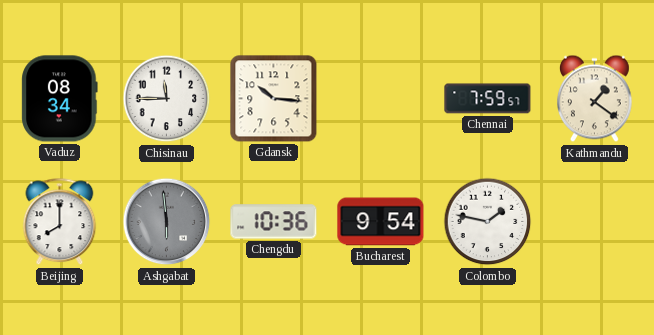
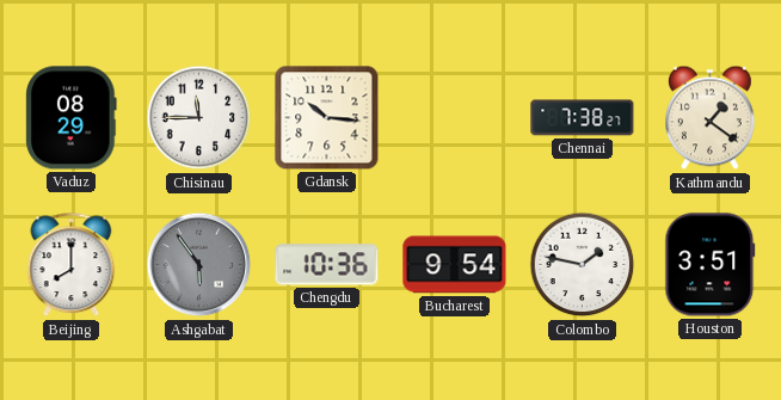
Vaduz: 08:34 -> 08:29
Chennai: 7:59 -> 7:38
Ashgabat: 5:59 -> 5:54
Houston: none -> 3:51
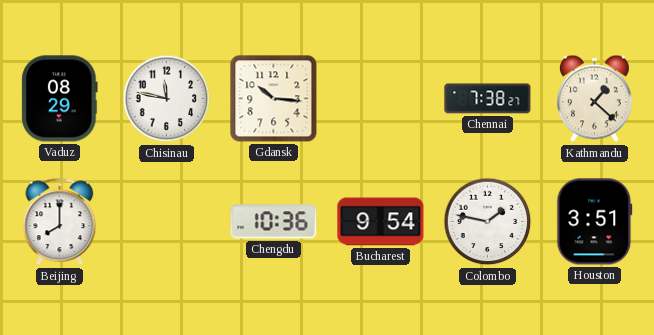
Chisinau: 11:45 -> 11:47
Kathmandu: 1:21 -> 1:22
Ashgabat: 5:54 -> none
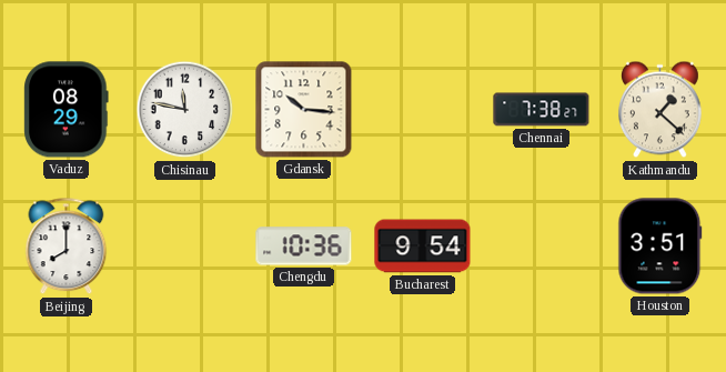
Colombo: 1:47 -> none
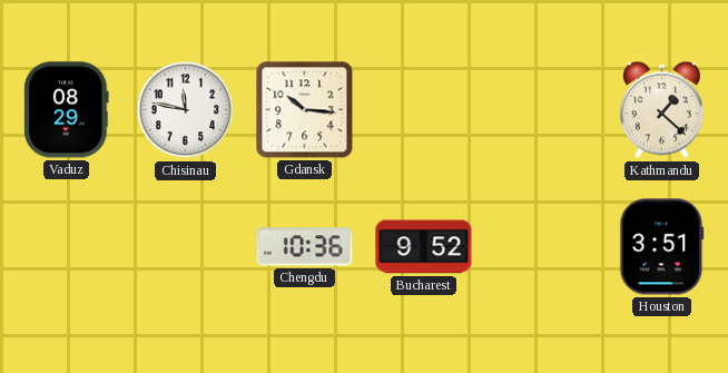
Chennai: 7:38 -> none
Beijing: 8:00 -> none
Bucharest: 9:54 -> 9:52
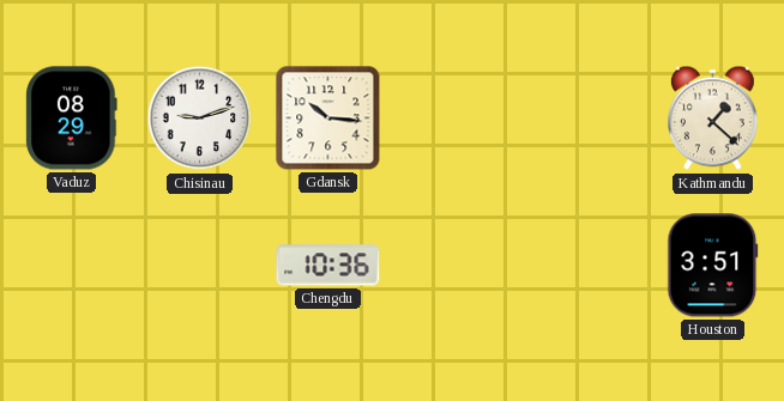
Chisinau: 11:47 -> 9:12
Bucharest: 9:52 -> none
